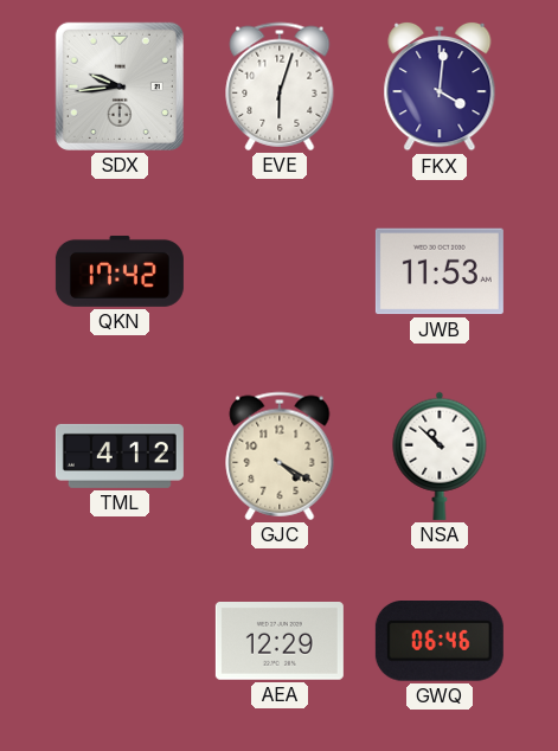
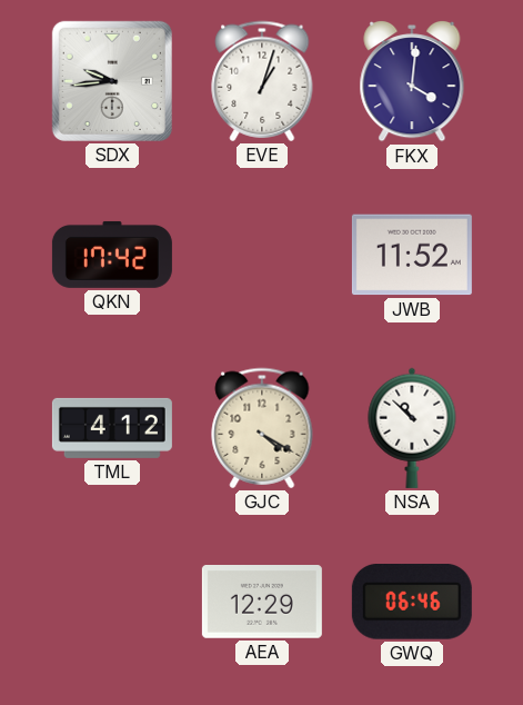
EVE: 6:03 -> 1:03
JWB: 11:53 -> 11:52
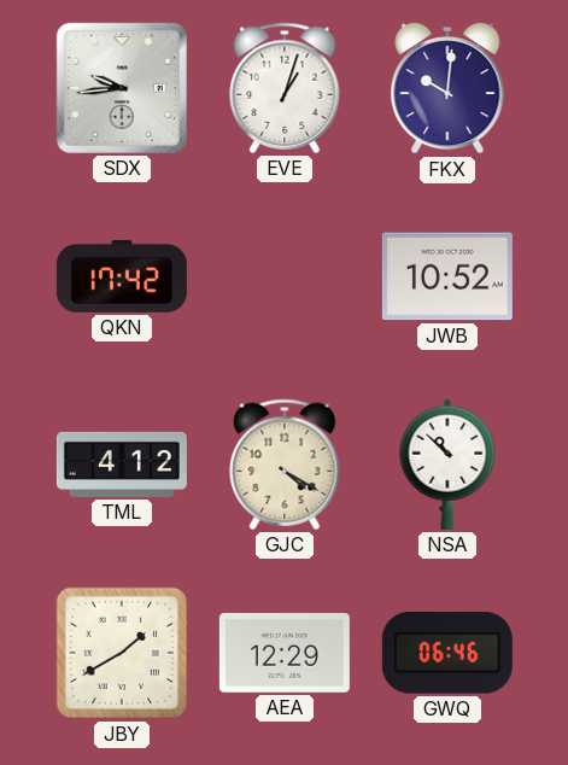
FKX: 4:01 -> 10:01
JWB: 11:52 -> 10:52
JBY: none -> 1:40
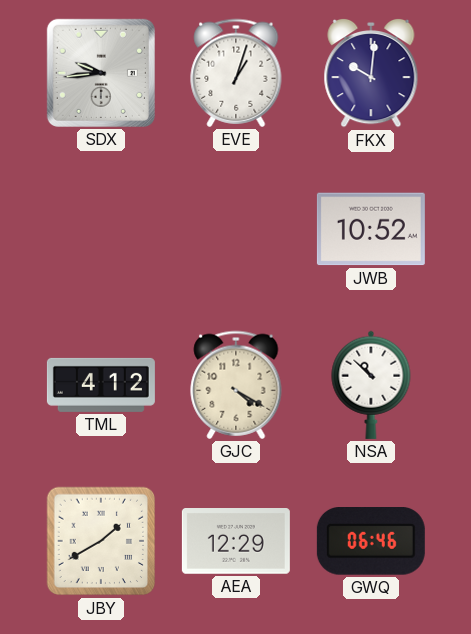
QKN: 17:42 -> none
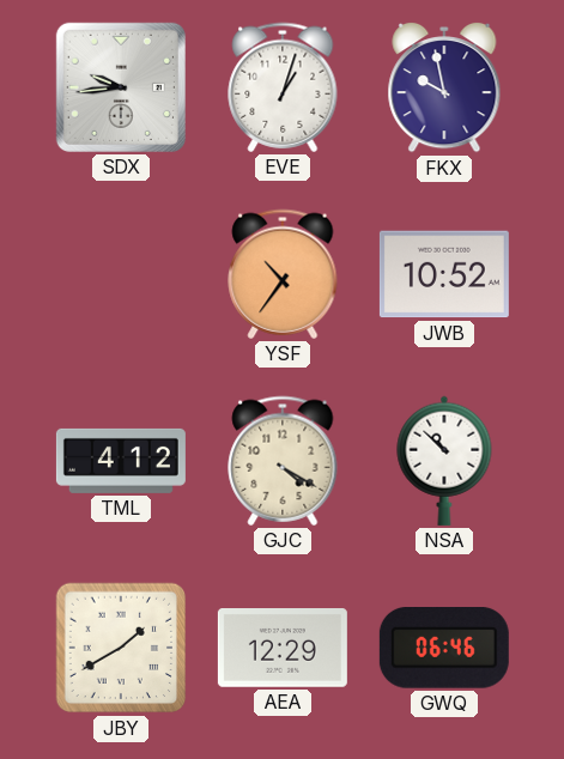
FKX: 10:01 -> 9:58
YSF: none -> 10:36
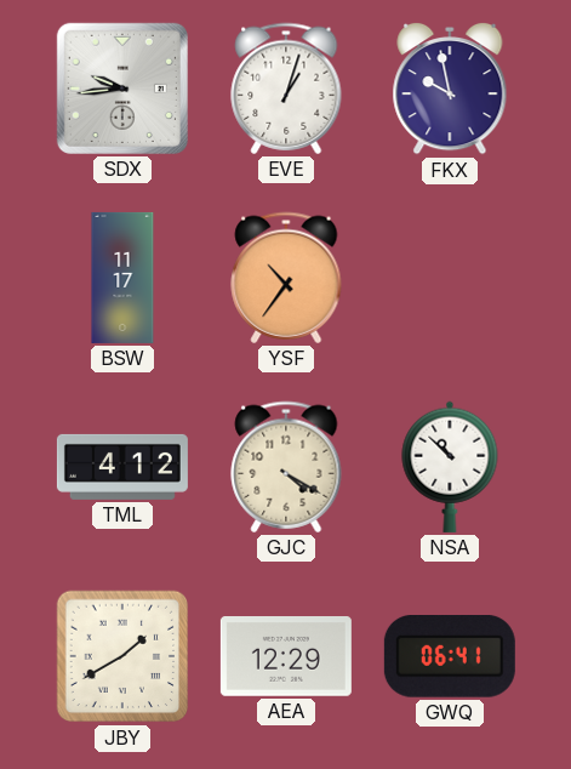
BSW: none -> 11:17
JWB: 10:52 -> none
GWQ: 06:46 -> 06:41
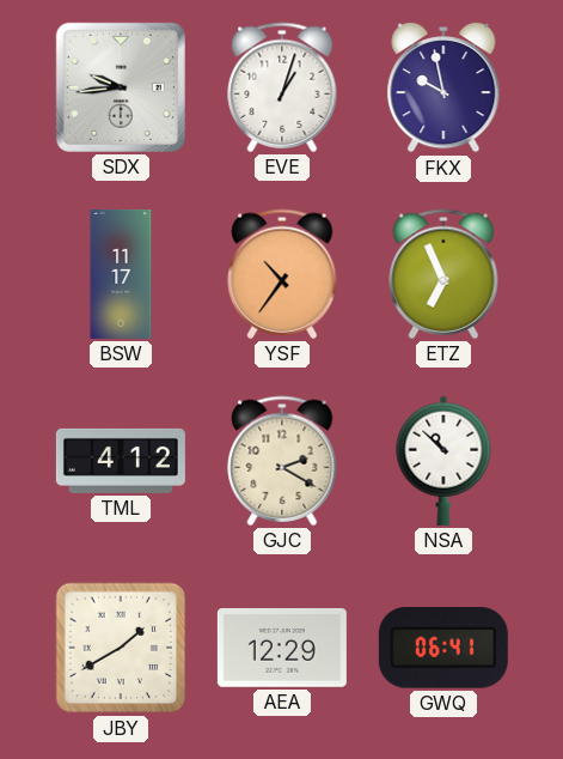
ETZ: none -> 6:56
GJC: 4:20 -> 2:20
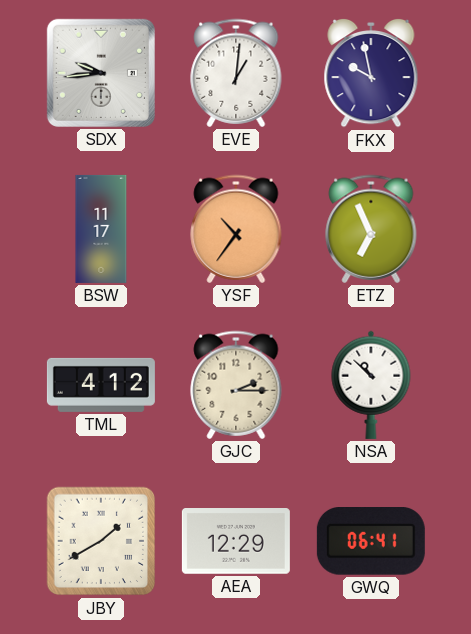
EVE: 1:03 -> 1:01
GJC: 2:20 -> 2:15
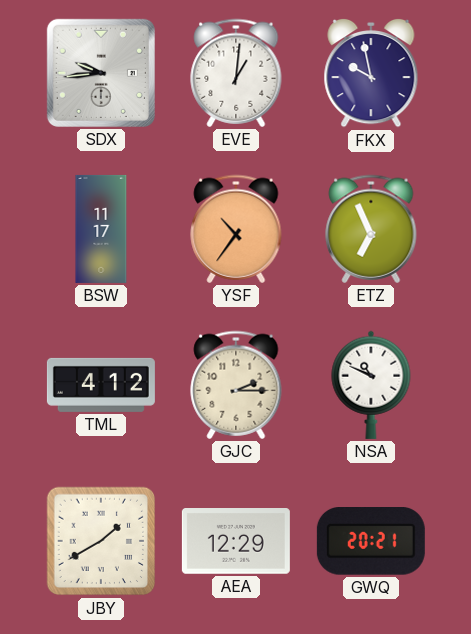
NSA: 10:52 -> 10:49
GWQ: 06:41 -> 20:21
